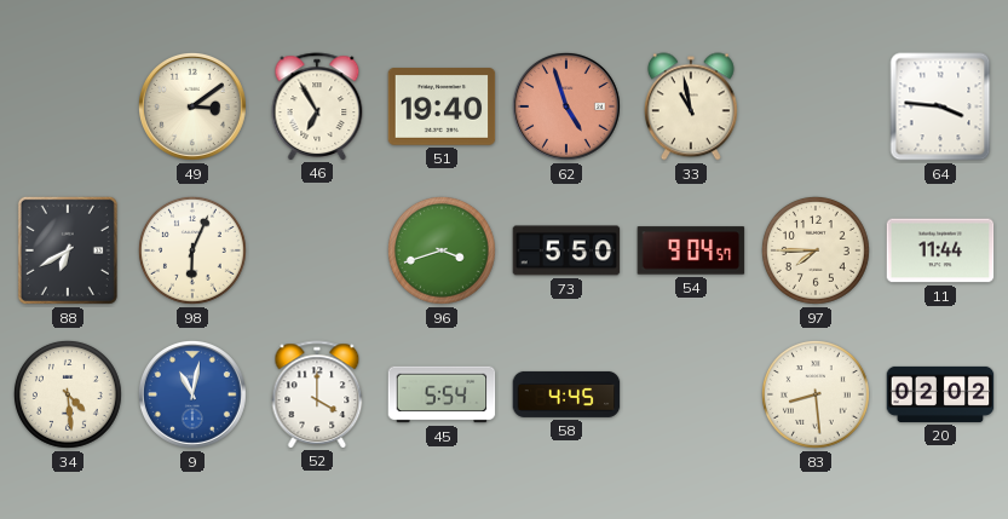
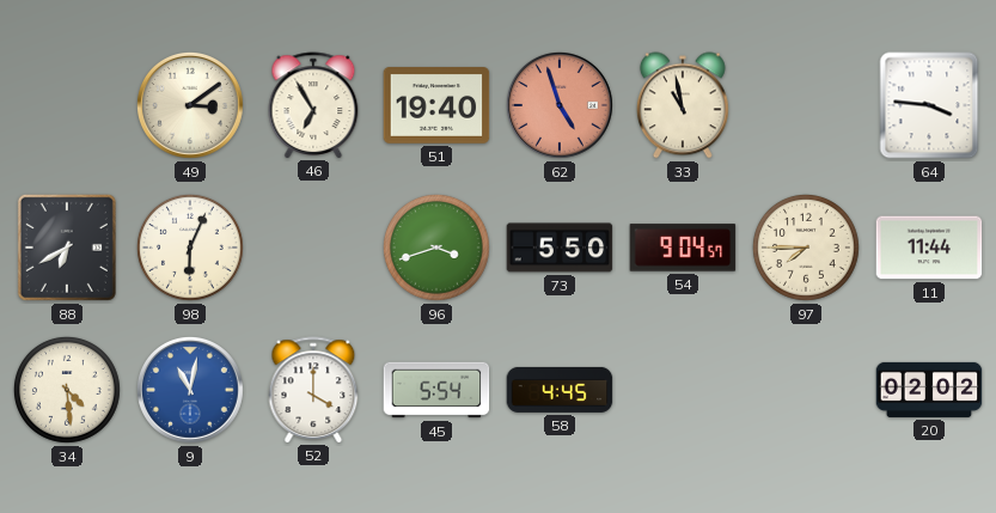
83: 8:29 -> none
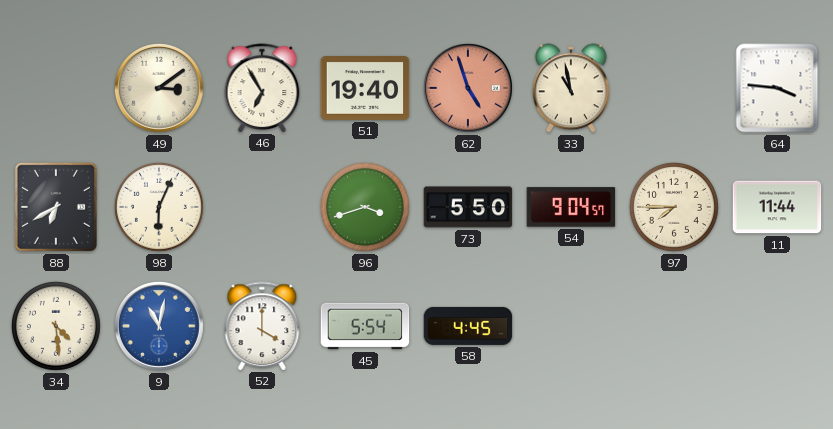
20: 02:02 -> none
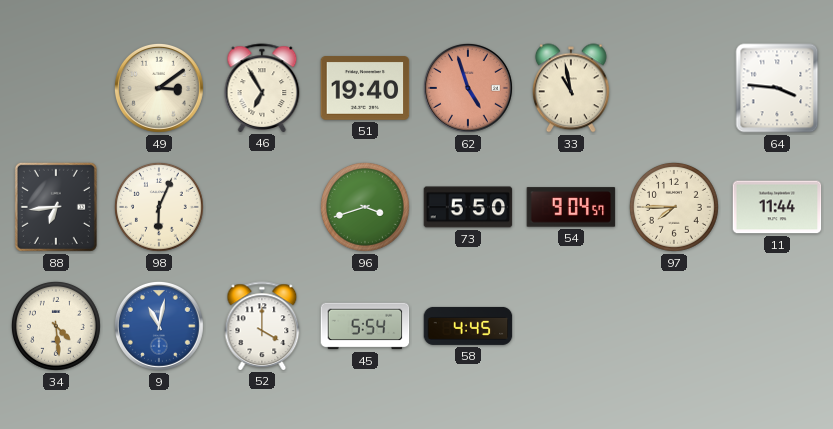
88: 6:40 -> 6:44
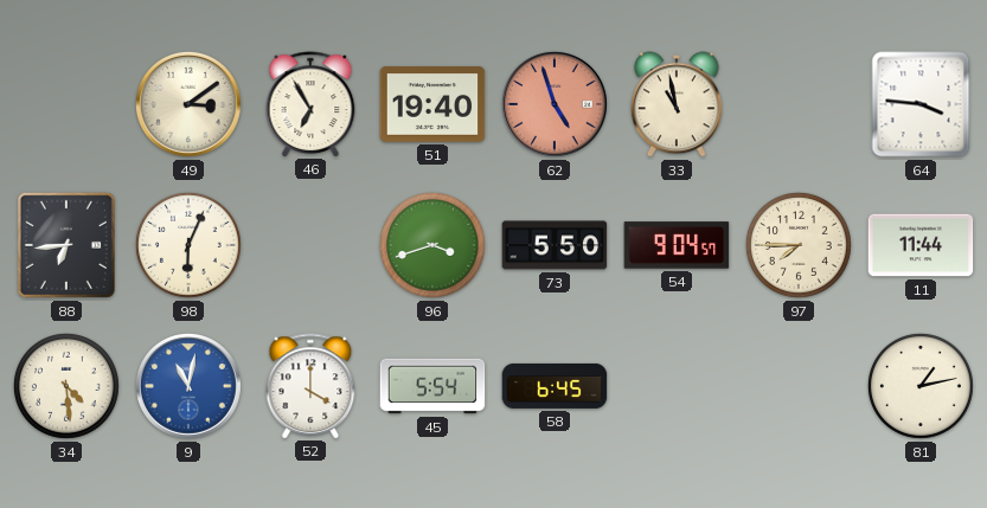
58: 4:45 -> 6:45
81: none -> 1:13
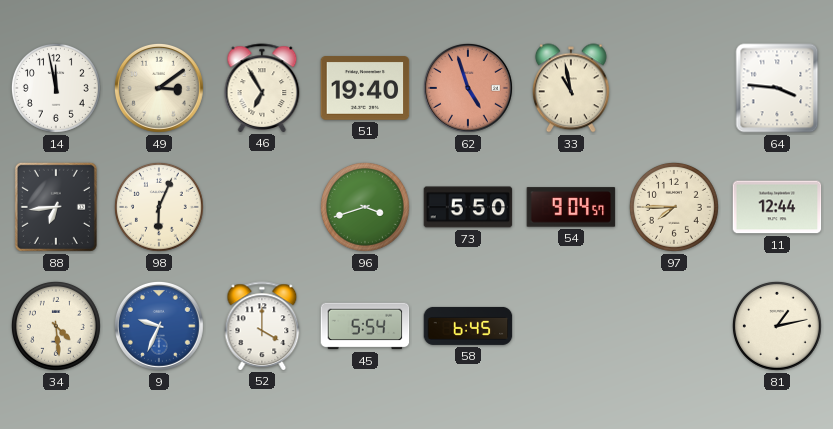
14: none -> 11:58
11: 11:44 -> 12:44
9: 11:02 -> 9:34
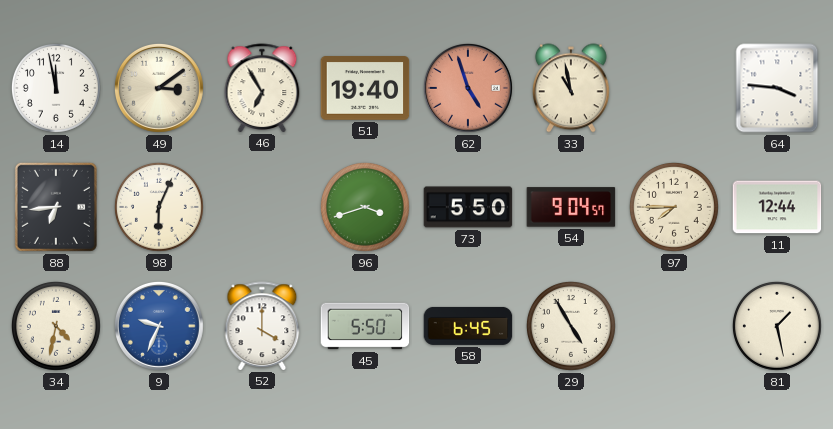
34: 4:29 -> 4:32
45: 5:54 -> 5:50
29: none -> 4:55
81: 1:13 -> 1:28
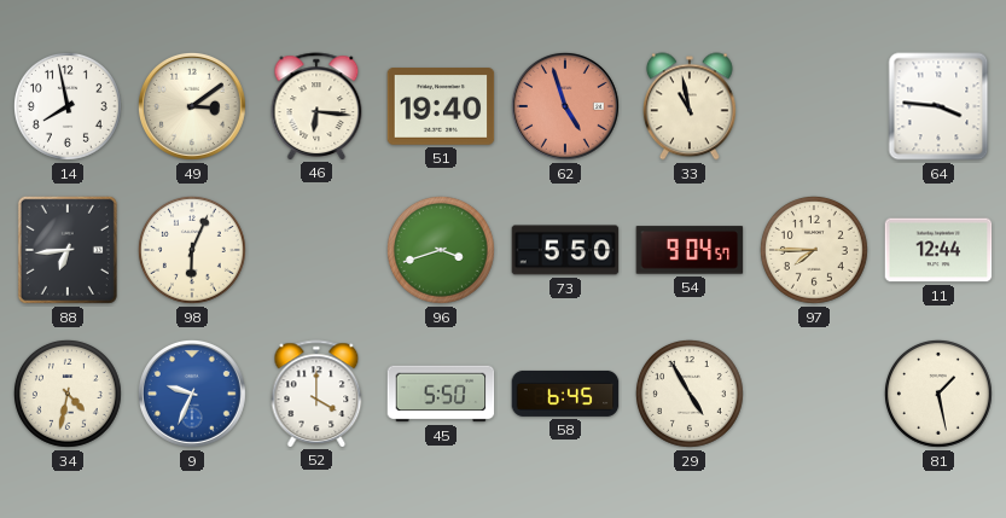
14: 11:58 -> 7:58
46: 6:55 -> 6:16
